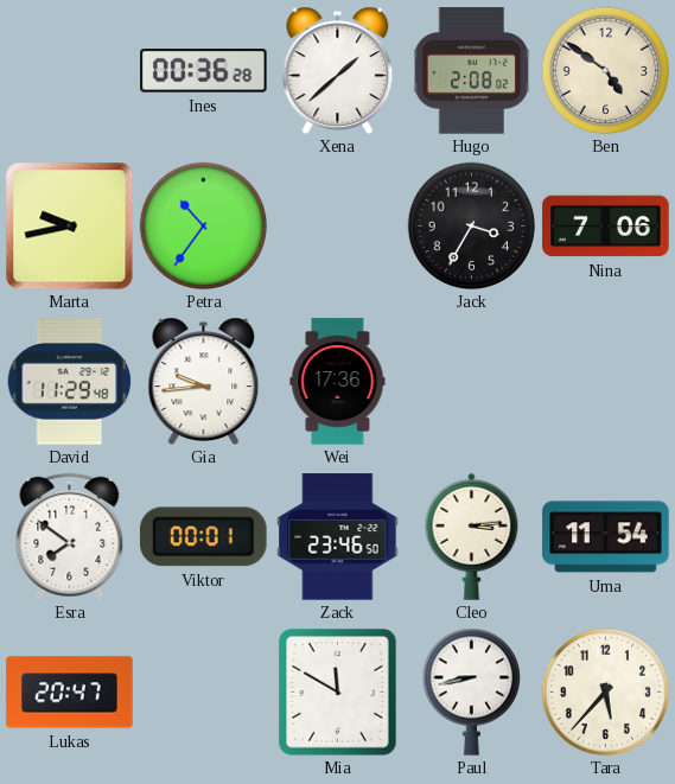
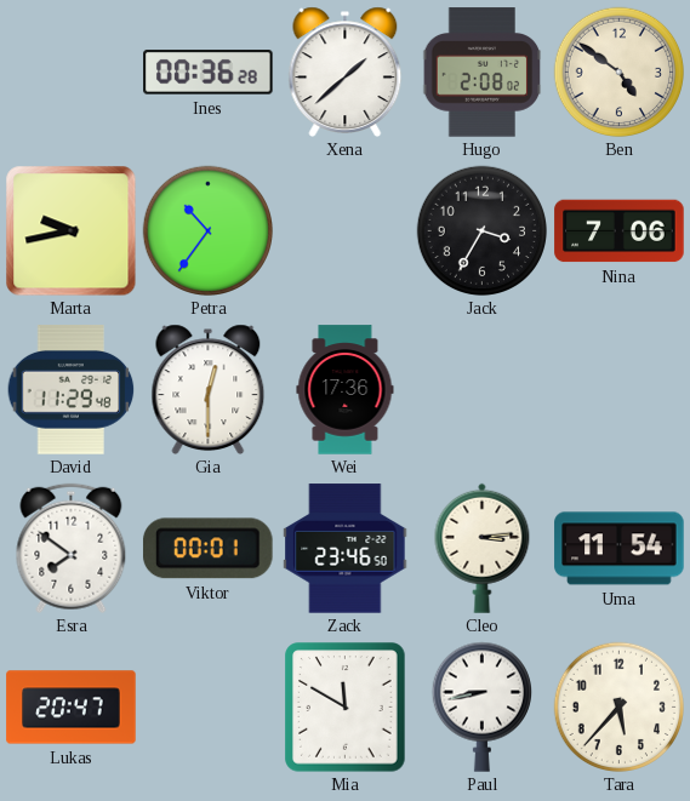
Gia: 9:44 -> 12:30
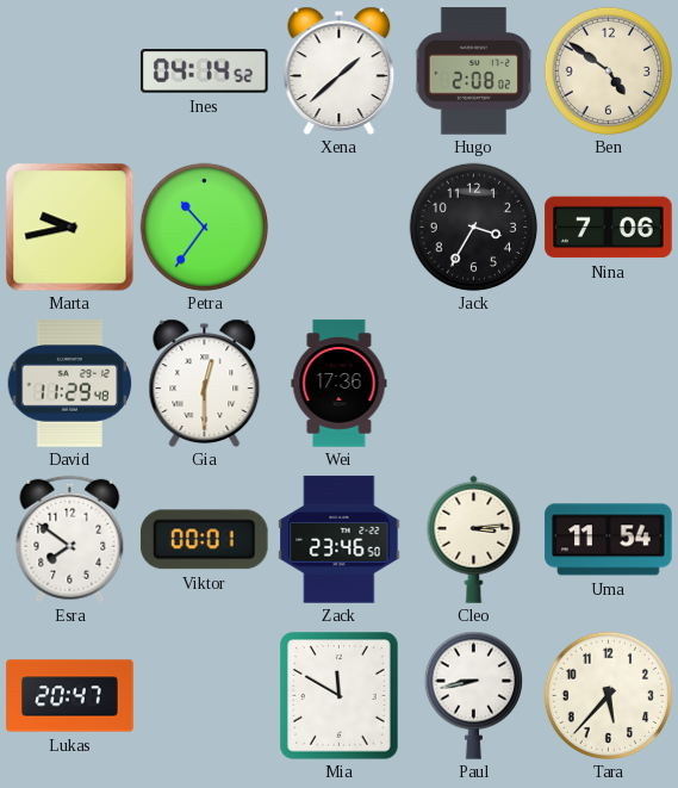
Ines: 00:36 -> 04:14
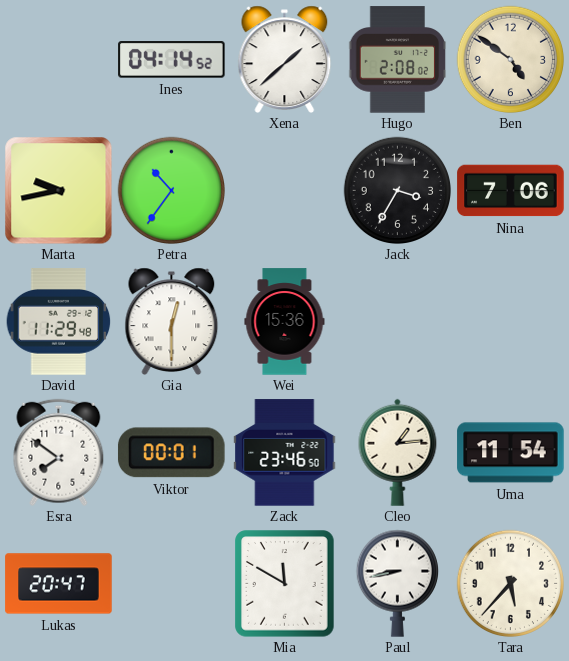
Wei: 17:36 -> 15:36
Cleo: 3:14 -> 1:14
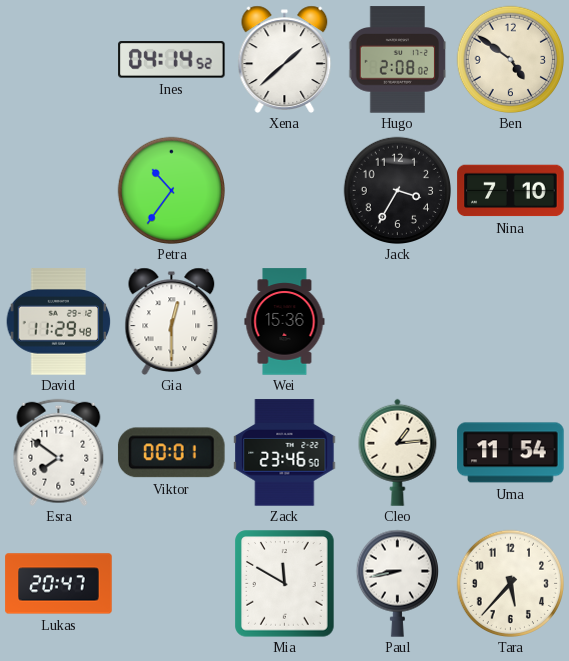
Marta: 9:43 -> none
Nina: 7:06 -> 7:10
